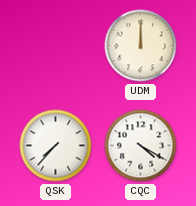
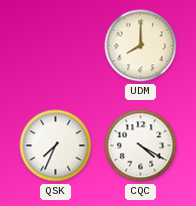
UDM: 12:00 -> 8:00
QSK: 7:37 -> 7:34
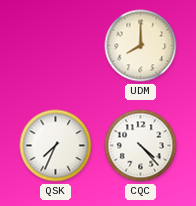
CQC: 4:20 -> 4:23
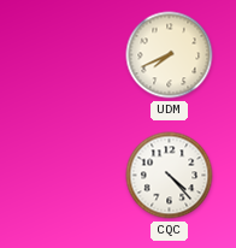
UDM: 8:00 -> 7:41
QSK: 7:34 -> none
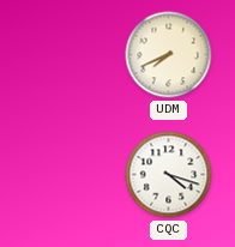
CQC: 4:23 -> 4:18
